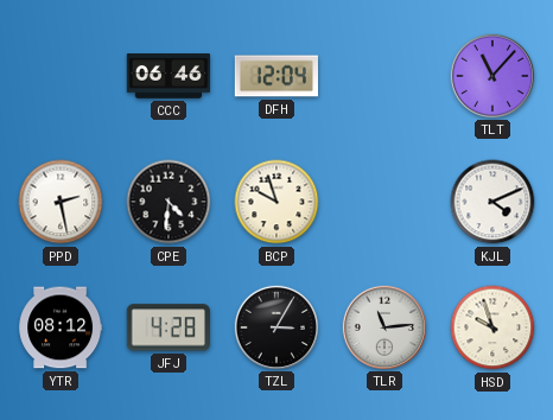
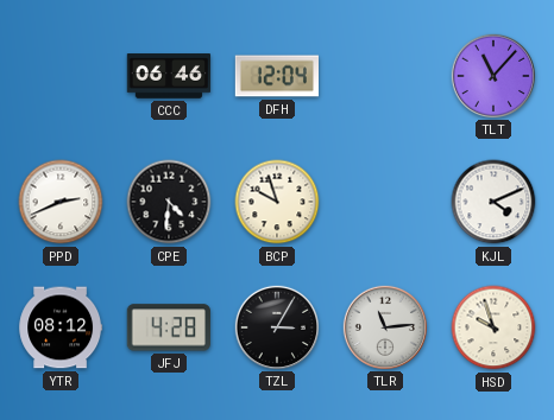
PPD: 2:28 -> 2:41
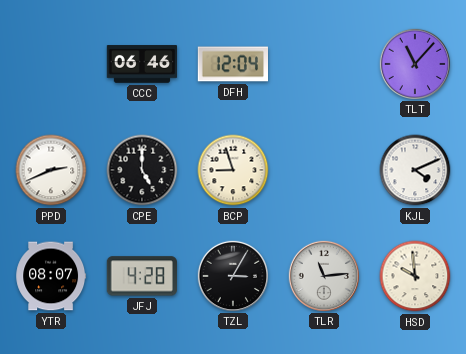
CPE: 4:31 -> 5:00
BCP: 9:57 -> 8:57
YTR: 08:12 -> 08:07
HSD: 9:57 -> 9:59
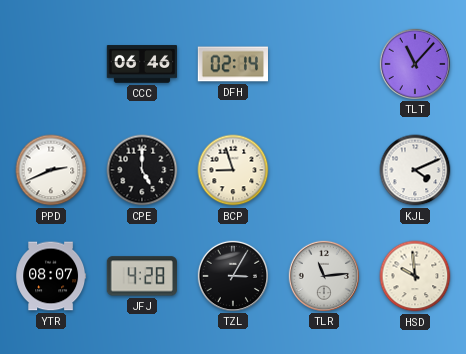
DFH: 12:04 -> 02:14
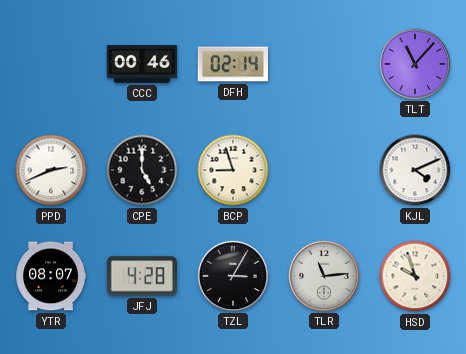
CCC: 06:46 -> 00:46
HSD: 9:59 -> 9:57
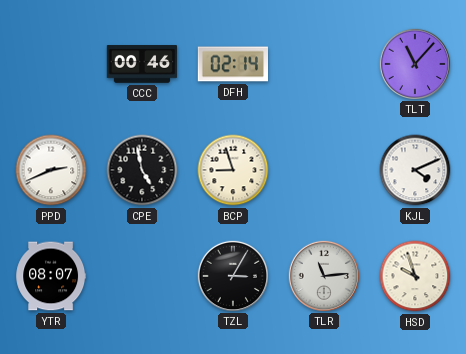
CPE: 5:00 -> 4:58
JFJ: 4:28 -> none
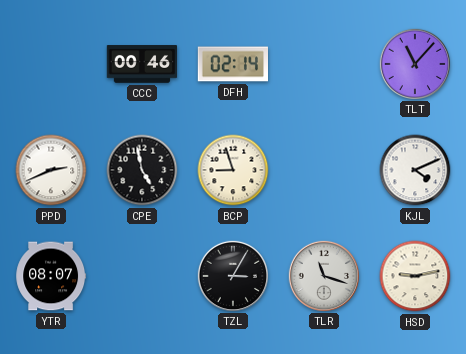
TLR: 11:14 -> 11:18
HSD: 9:57 -> 9:13
